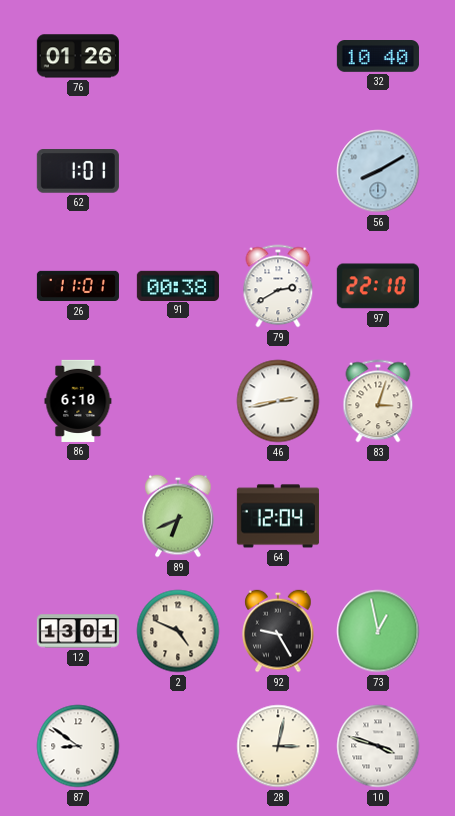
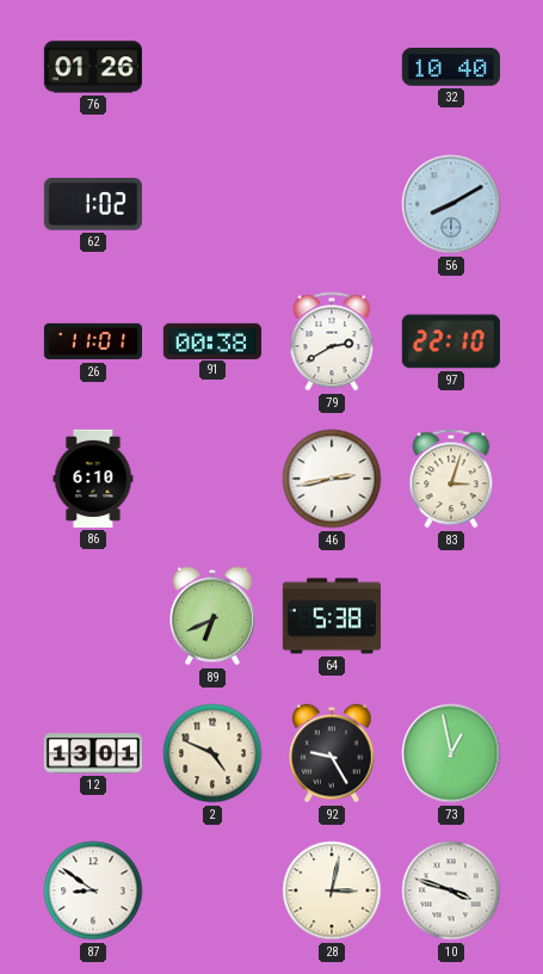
62: 1:01 -> 1:02
64: 12:04 -> 5:38
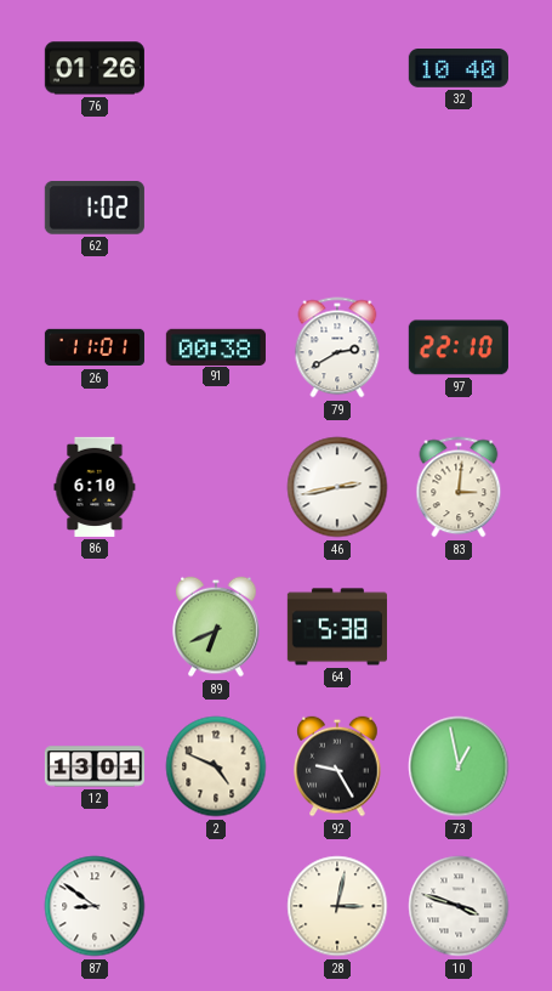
56: 8:10 -> none
83: 3:03 -> 3:01
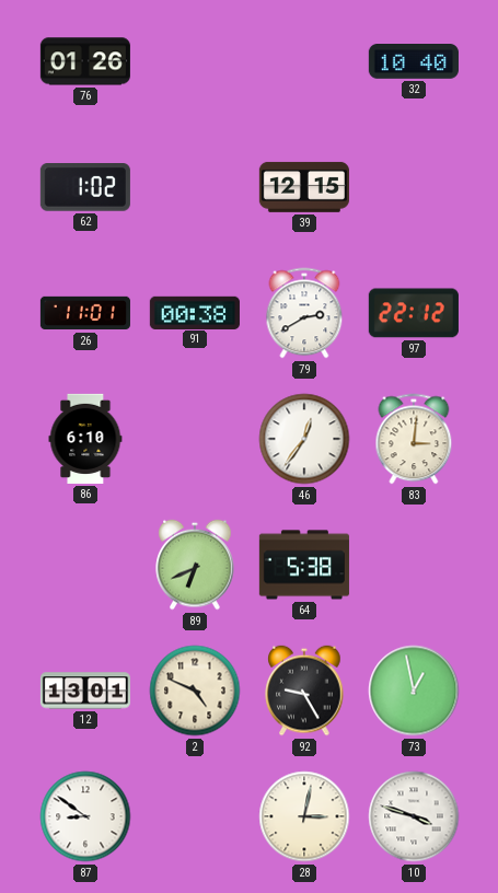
39: none -> 12:15
97: 22:10 -> 22:12
46: 2:43 -> 12:36
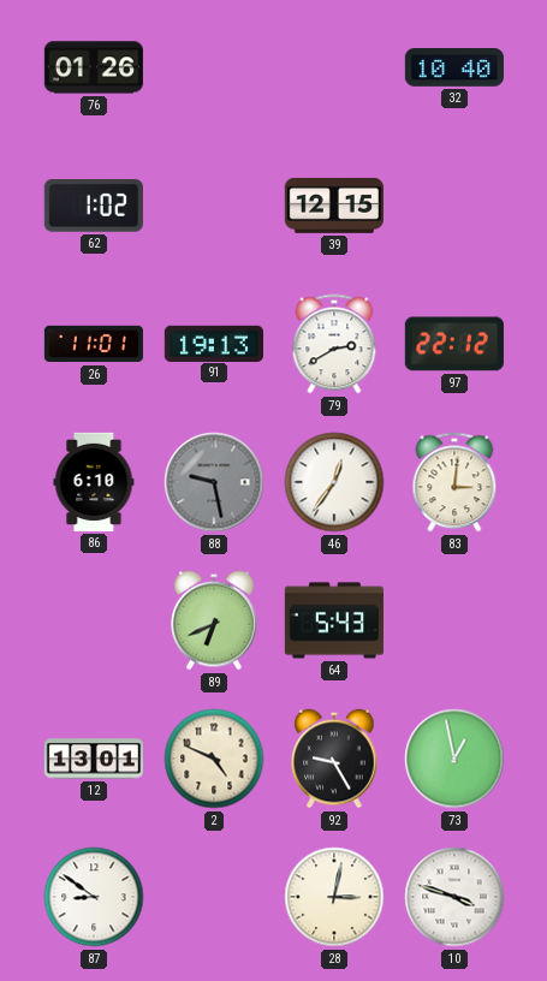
91: 00:38 -> 19:13
88: none -> 9:28
64: 5:38 -> 5:43
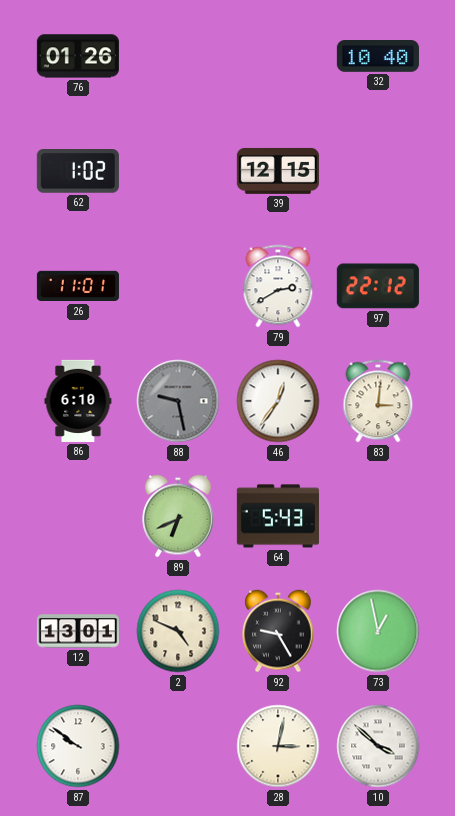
91: 19:13 -> none
87: 8:51 -> 9:51
10: 3:48 -> 3:52
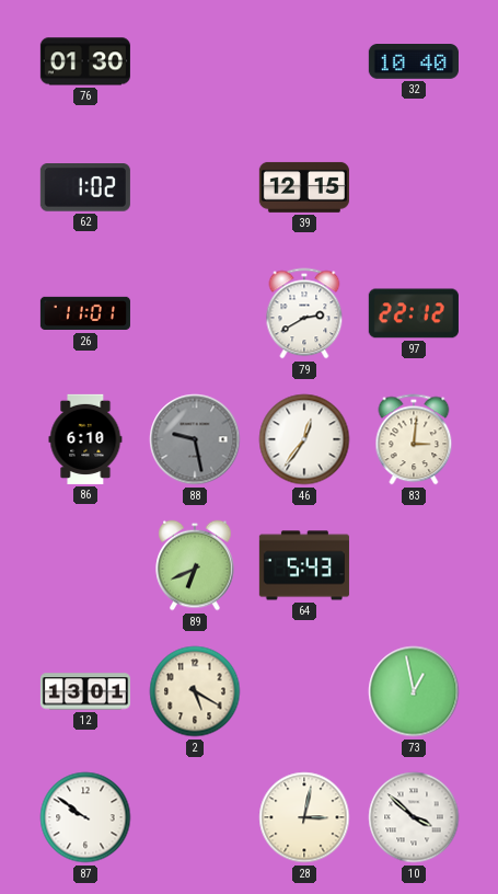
76: 01:26 -> 01:30
2: 4:49 -> 5:20
92: 9:25 -> none
